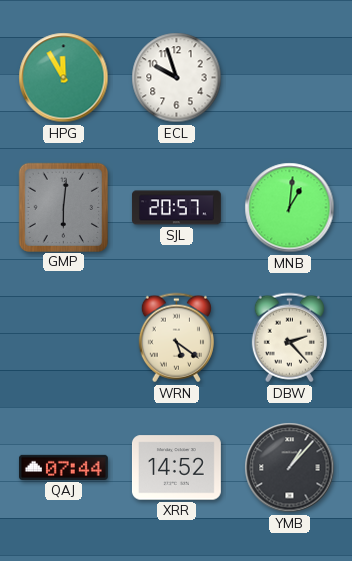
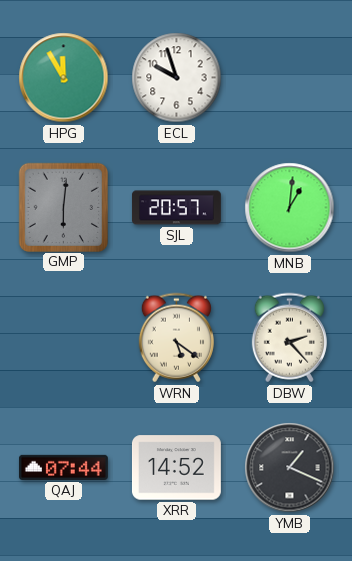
YMB: 1:07 -> 1:19
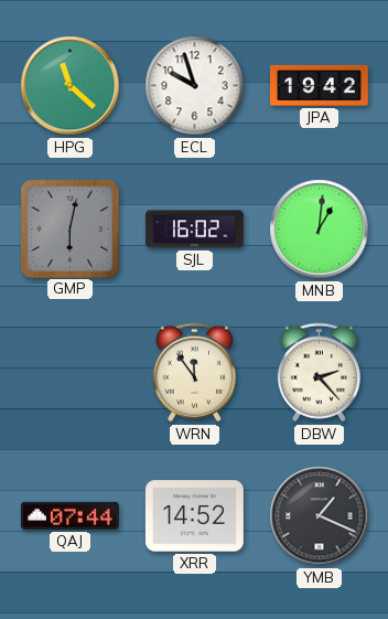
HPG: 11:55 -> 11:22
JPA: none -> 19:42
GMP: 6:01 -> 6:02
SJL: 20:57 -> 16:02
WRN: 5:21 -> 11:54
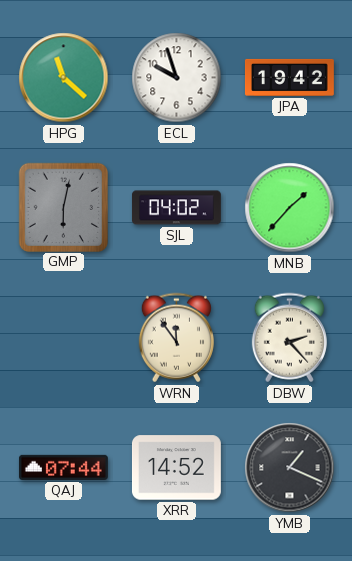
SJL: 16:02 -> 04:02
MNB: 1:01 -> 1:37
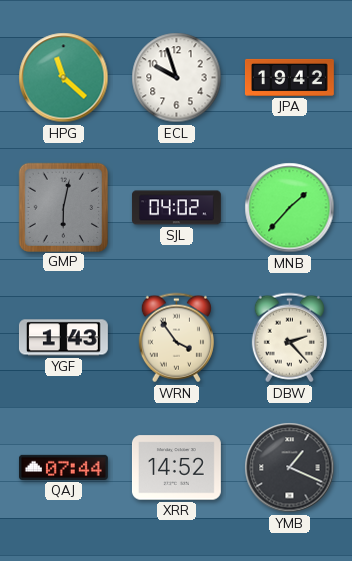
YGF: none -> 1:43
WRN: 11:54 -> 3:54
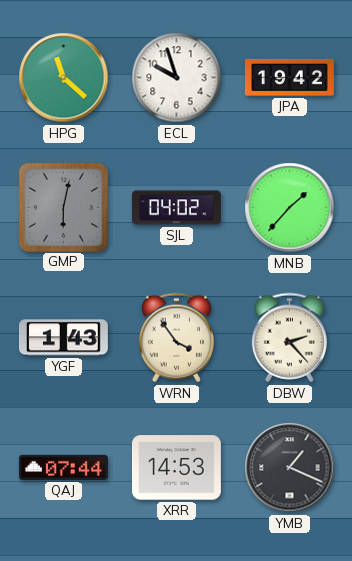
XRR: 14:52 -> 14:53
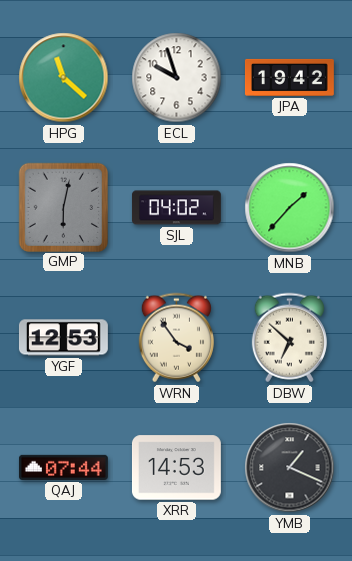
YGF: 1:43 -> 12:53
DBW: 2:23 -> 6:52
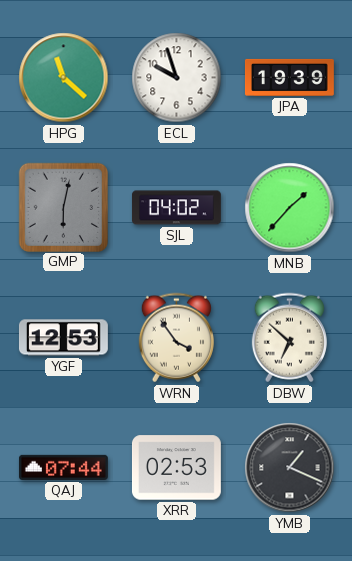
JPA: 19:42 -> 19:39
XRR: 14:53 -> 02:53
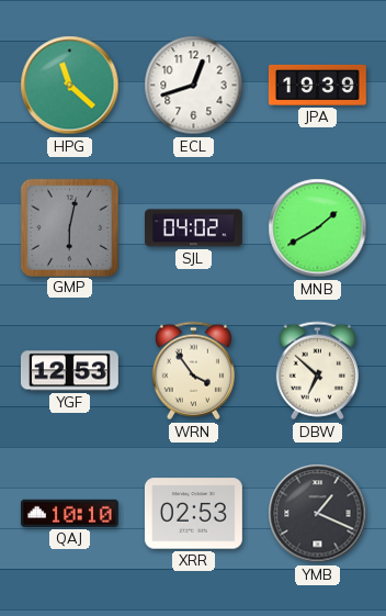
ECL: 9:57 -> 12:42
MNB: 1:37 -> 1:40
QAJ: 07:44 -> 10:10
